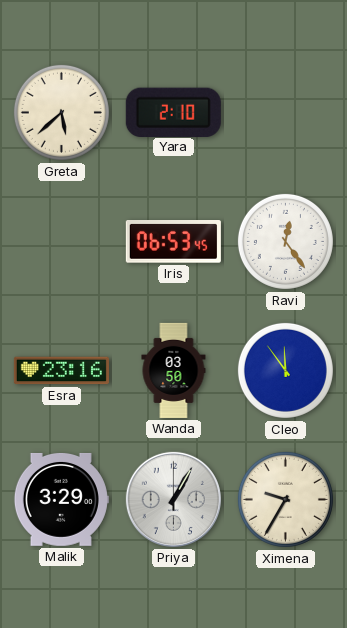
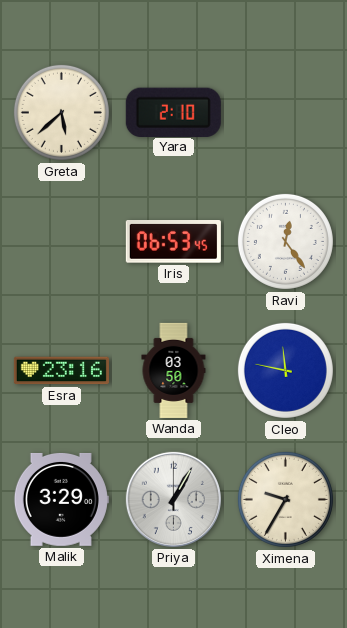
Cleo: 11:54 -> 11:47
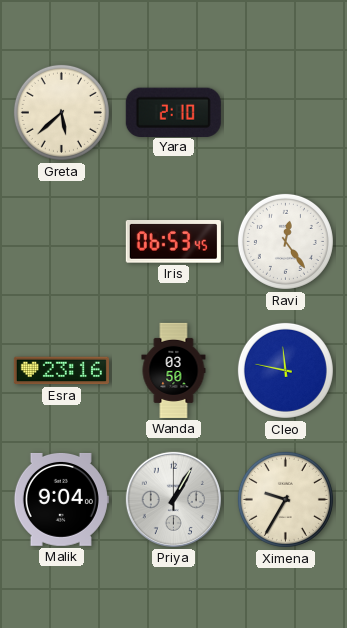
Malik: 3:29 -> 9:04
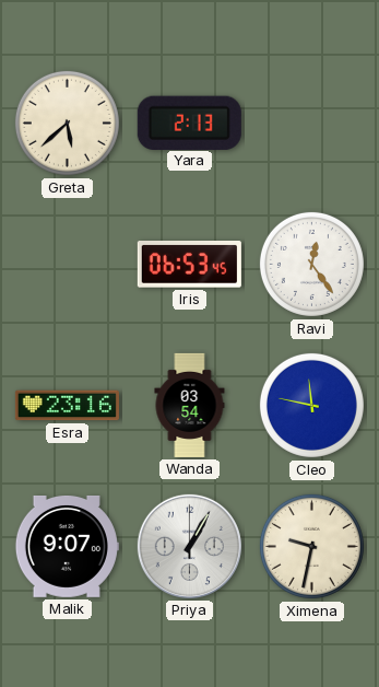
Yara: 2:10 -> 2:13
Wanda: 03:50 -> 03:54
Malik: 9:04 -> 9:07
Ximena: 9:35 -> 9:32
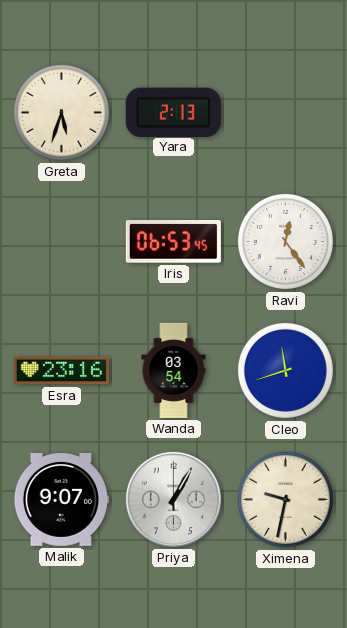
Greta: 5:38 -> 5:33
Cleo: 11:47 -> 11:42
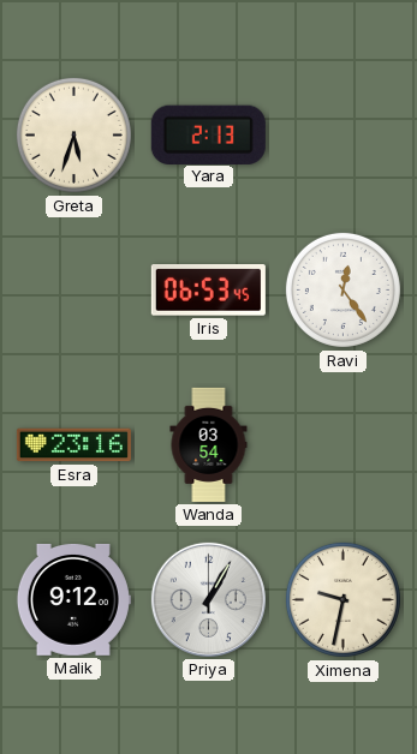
Cleo: 11:42 -> none
Malik: 9:07 -> 9:12
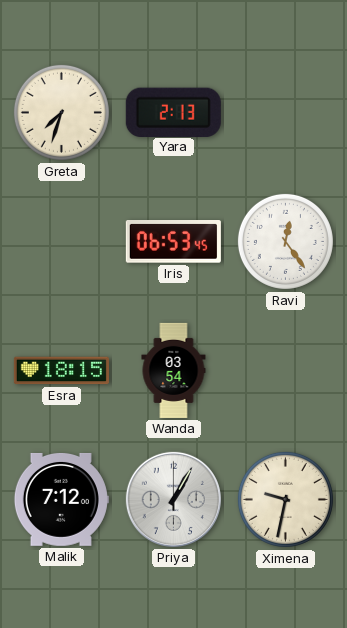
Greta: 5:33 -> 7:33
Esra: 23:16 -> 18:15
Malik: 9:12 -> 7:12
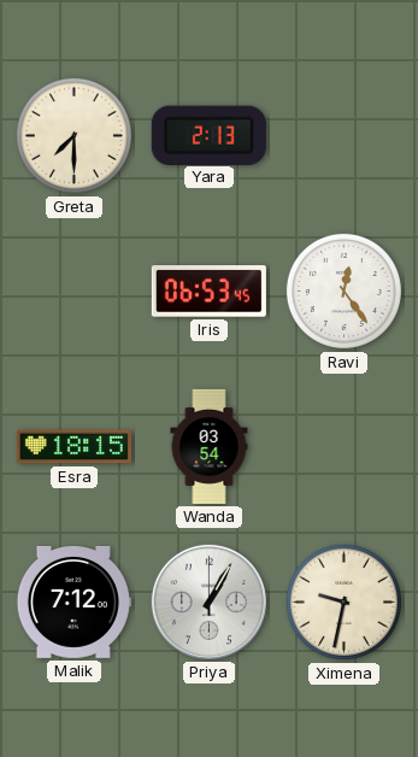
Greta: 7:33 -> 7:30
